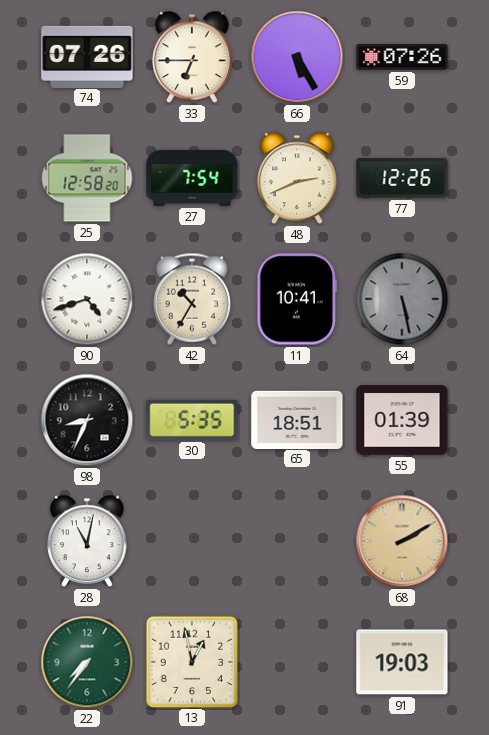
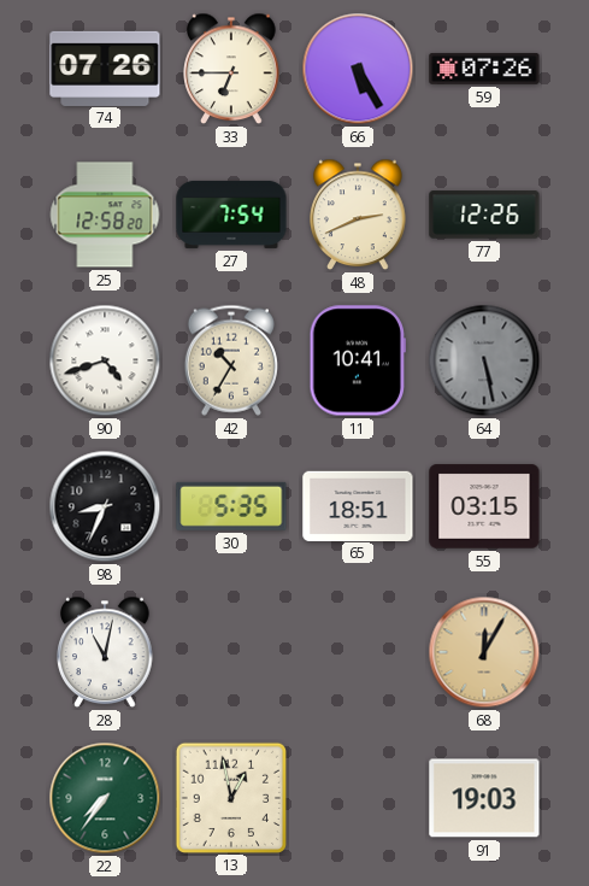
55: 01:39 -> 03:15
68: 2:10 -> 12:05
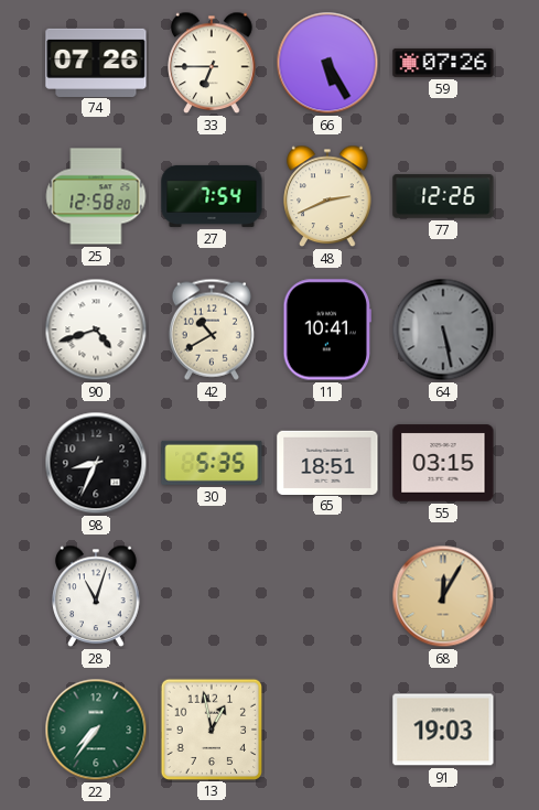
42: 10:35 -> 10:40
28: 11:02 -> 11:03
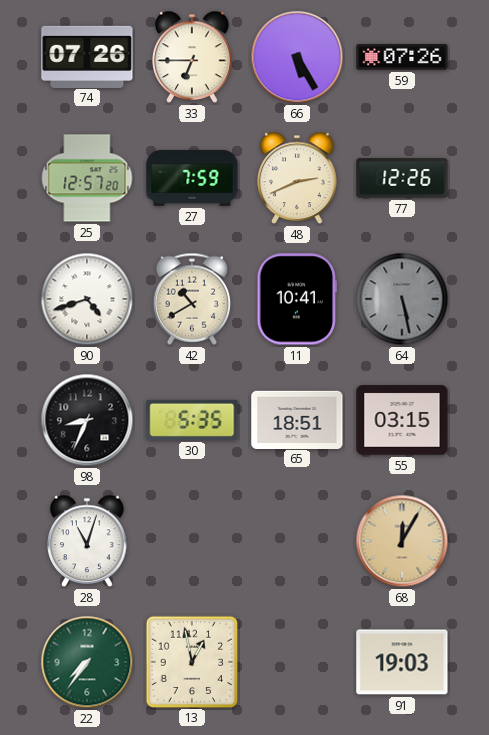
25: 12:58 -> 12:57
27: 7:54 -> 7:59
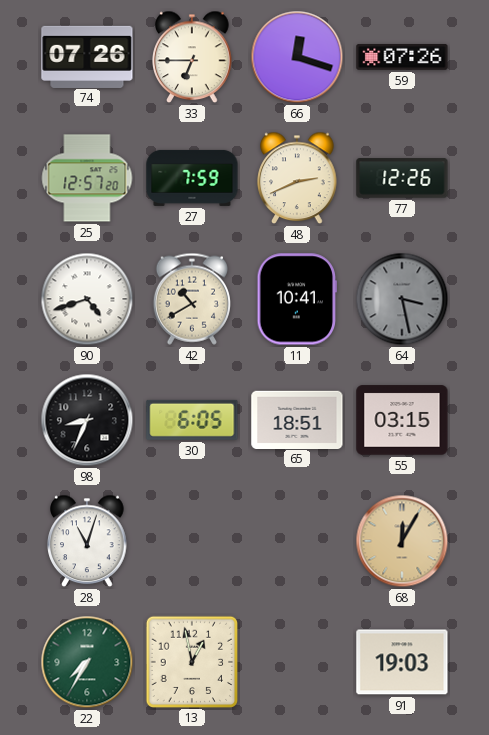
66: 5:25 -> 12:18
64: 5:28 -> 3:28
30: 5:35 -> 6:05
22: 7:36 -> 7:35
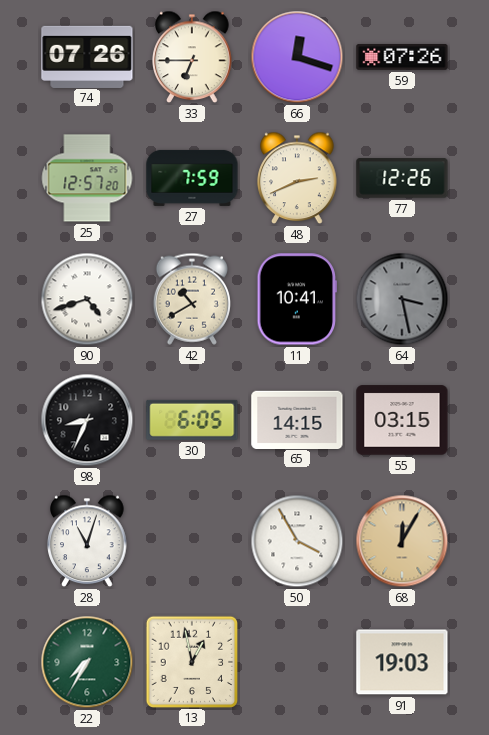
65: 18:51 -> 14:15
50: none -> 3:55
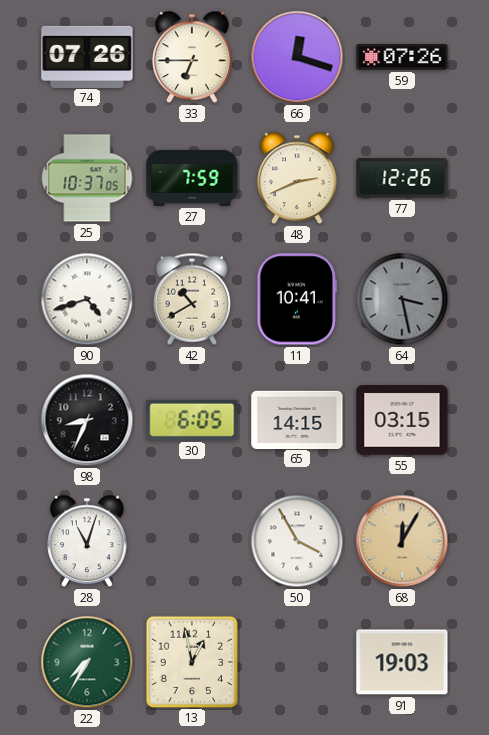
25: 12:57 -> 10:37
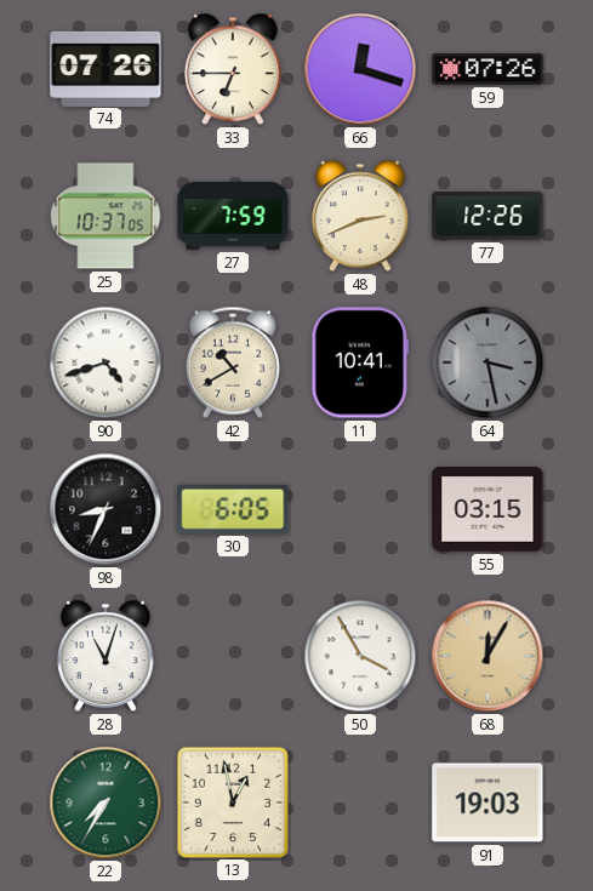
65: 14:15 -> none
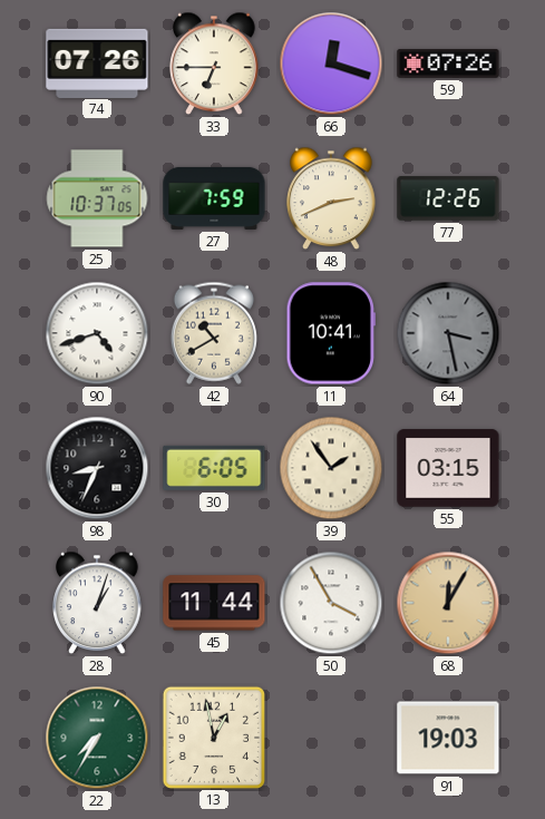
39: none -> 1:54
28: 11:03 -> 1:03
45: none -> 11:44
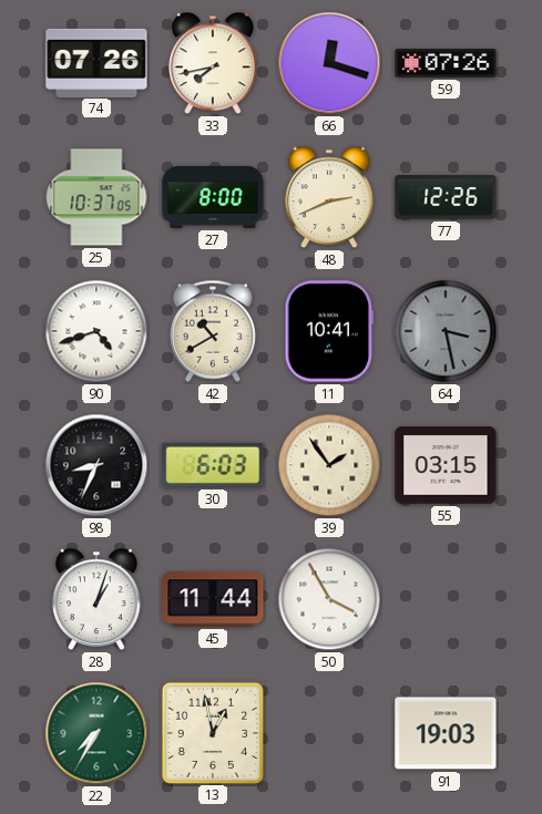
33: 6:45 -> 7:43
27: 7:59 -> 8:00
30: 6:05 -> 6:03
68: 12:05 -> none
